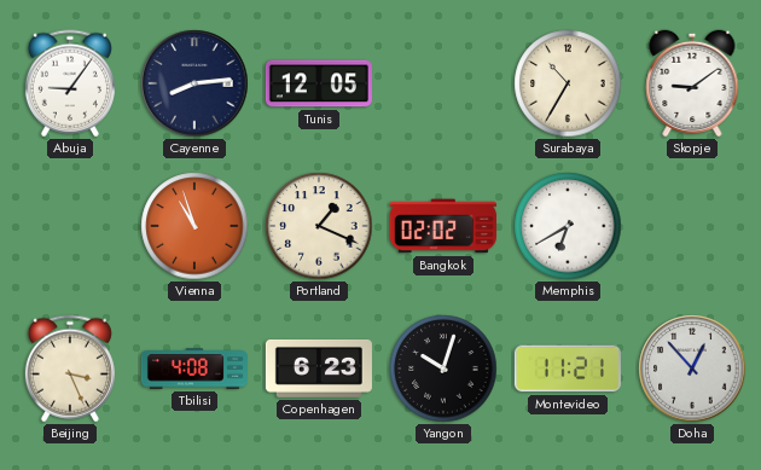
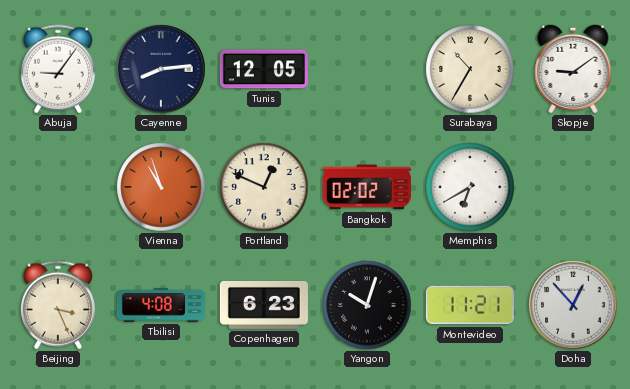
Portland: 1:19 -> 12:49
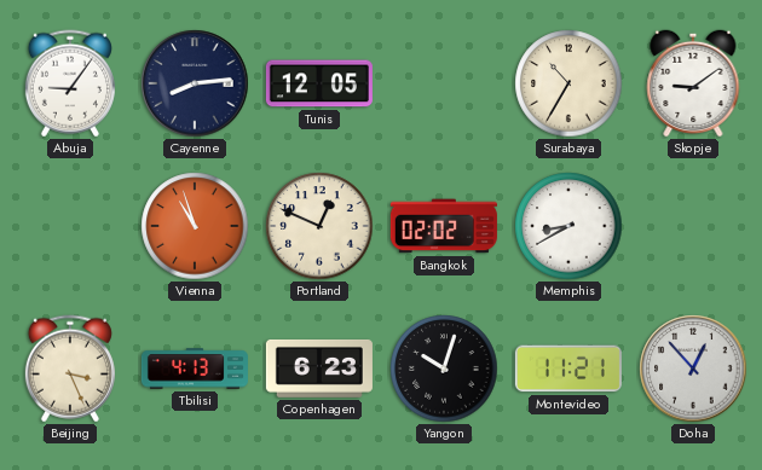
Memphis: 6:40 -> 8:40
Tbilisi: 4:08 -> 4:13
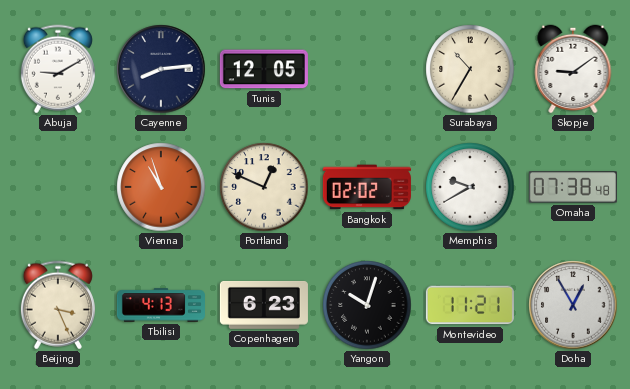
Abuja: 9:06 -> 9:10
Memphis: 8:40 -> 9:40
Omaha: none -> 07:38
Doha: 12:53 -> 12:55
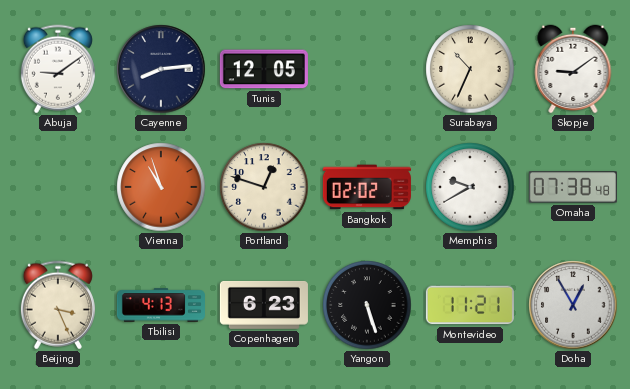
Abuja: 9:10 -> 9:09
Surabaya: 10:35 -> 10:34
Portland: 12:49 -> 12:48
Yangon: 10:03 -> 5:27
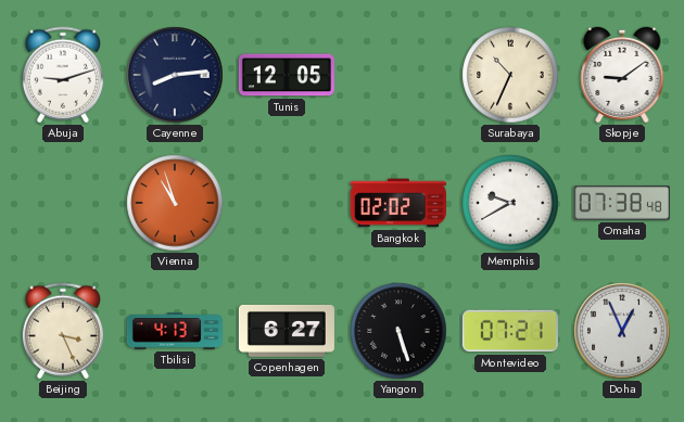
Abuja: 9:09 -> 9:12
Portland: 12:48 -> none
Copenhagen: 6:23 -> 6:27
Montevideo: 11:21 -> 07:21
Doha: 12:55 -> 12:56
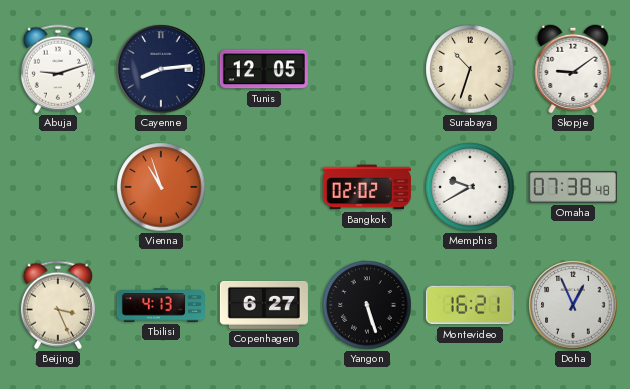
Surabaya: 10:34 -> 10:33
Montevideo: 07:21 -> 16:21
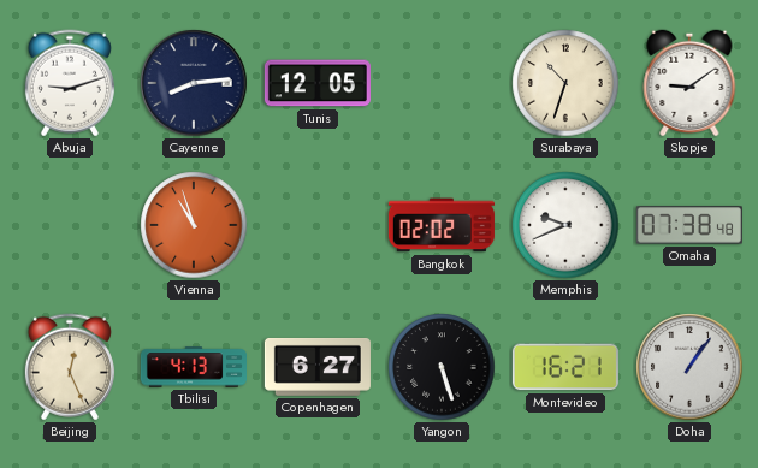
Memphis: 9:40 -> 9:41
Beijing: 3:26 -> 12:26
Doha: 12:56 -> 1:06
